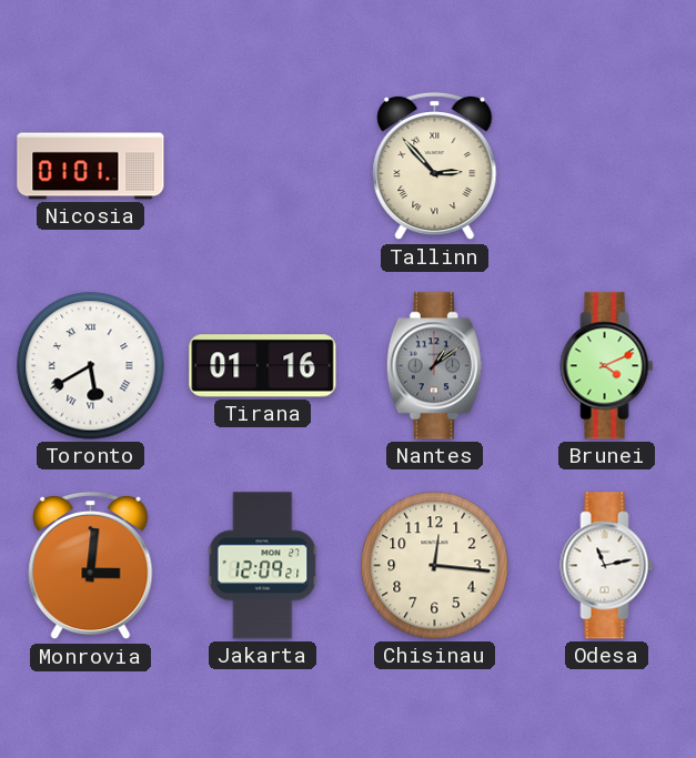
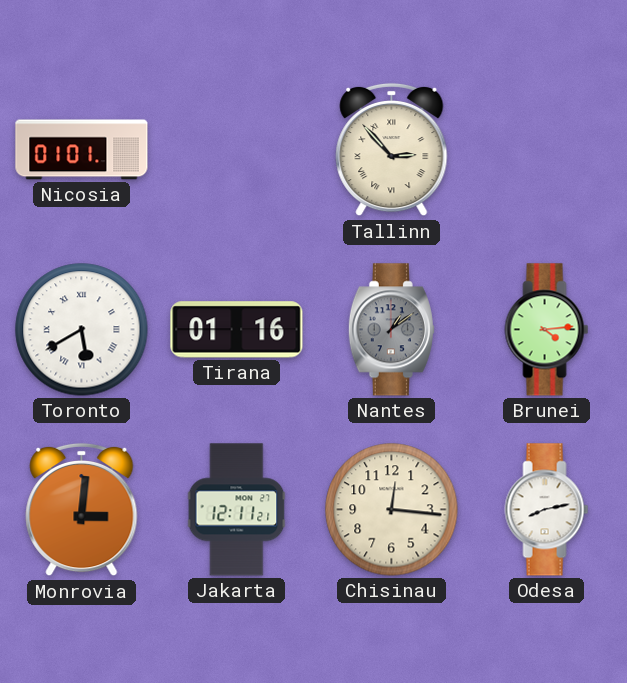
Brunei: 4:11 -> 4:14
Jakarta: 12:09 -> 12:11
Odesa: 11:13 -> 8:13
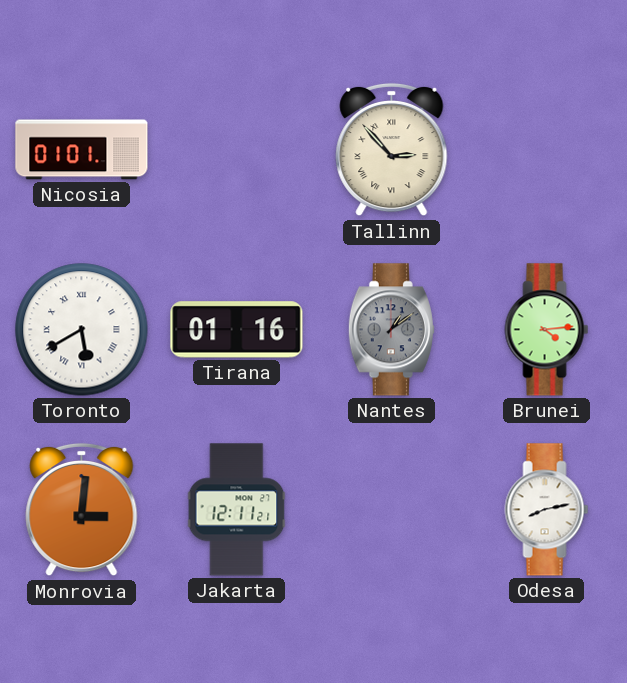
Chisinau: 12:16 -> none
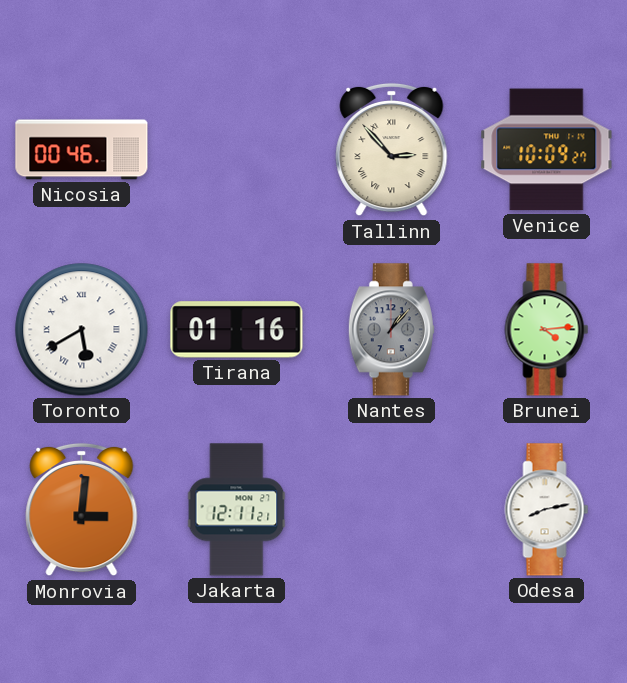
Nicosia: 01:01 -> 00:46
Venice: none -> 10:09
Nantes: 1:09 -> 1:07
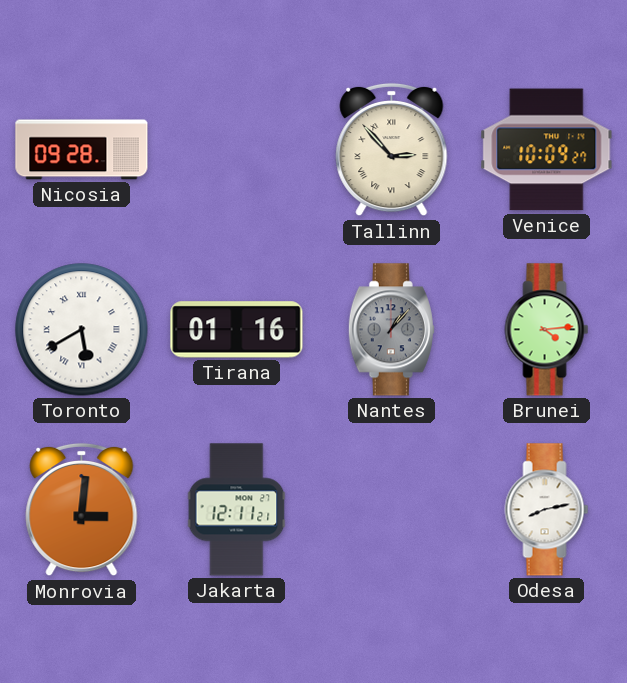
Nicosia: 00:46 -> 09:28
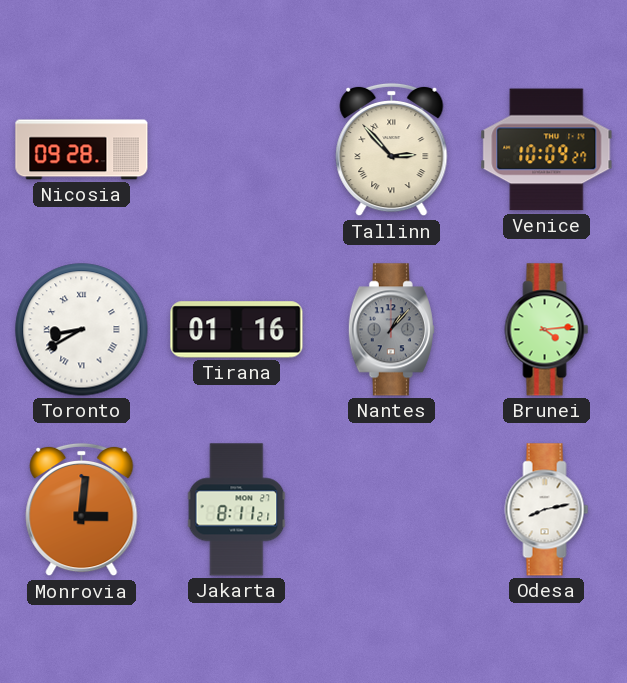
Toronto: 5:40 -> 8:40
Jakarta: 12:11 -> 8:11
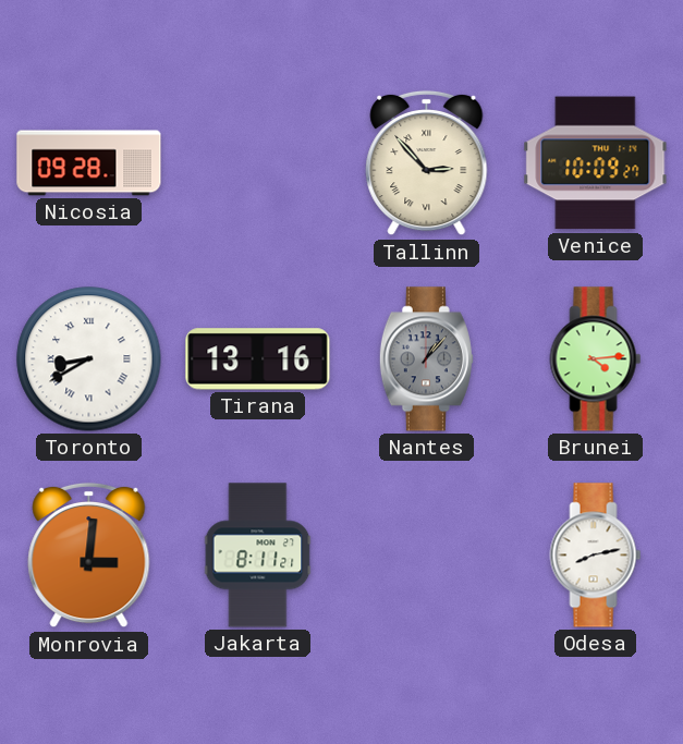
Tirana: 01:16 -> 13:16
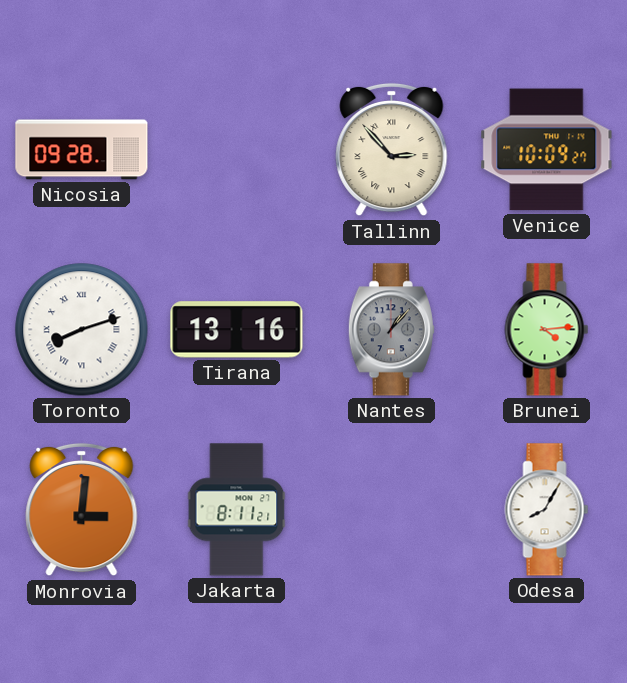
Toronto: 8:40 -> 8:12
Odesa: 8:13 -> 8:05
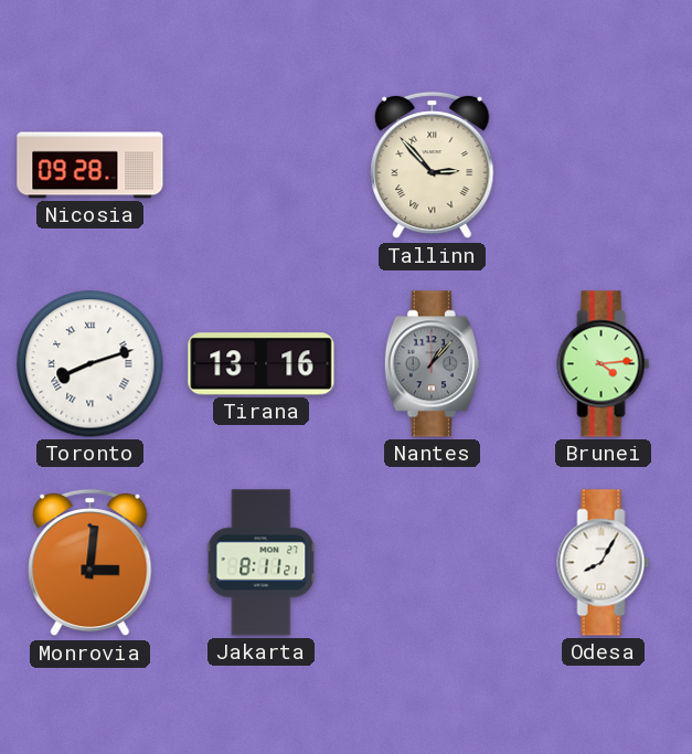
Venice: 10:09 -> none
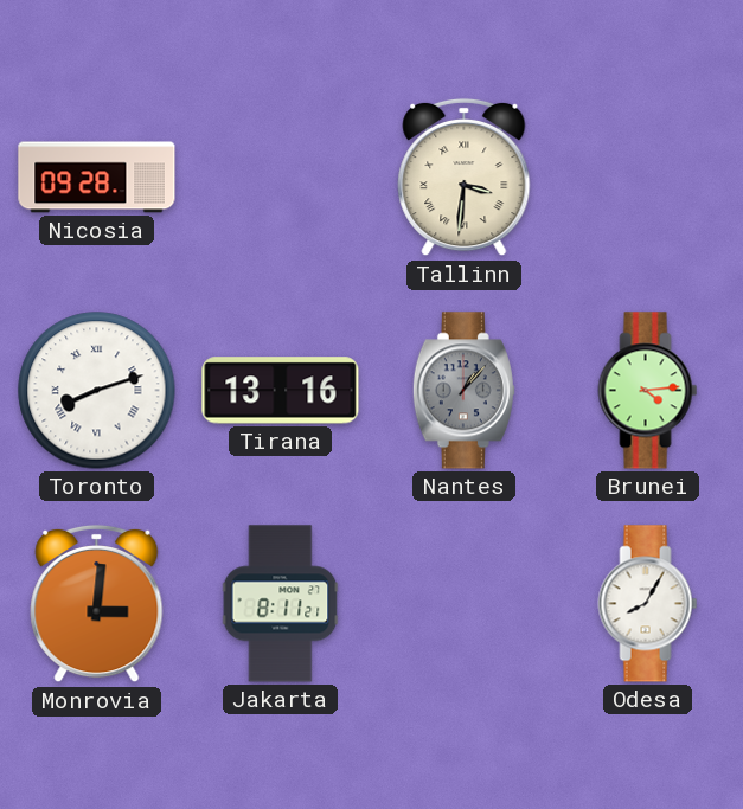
Tallinn: 2:53 -> 3:31
